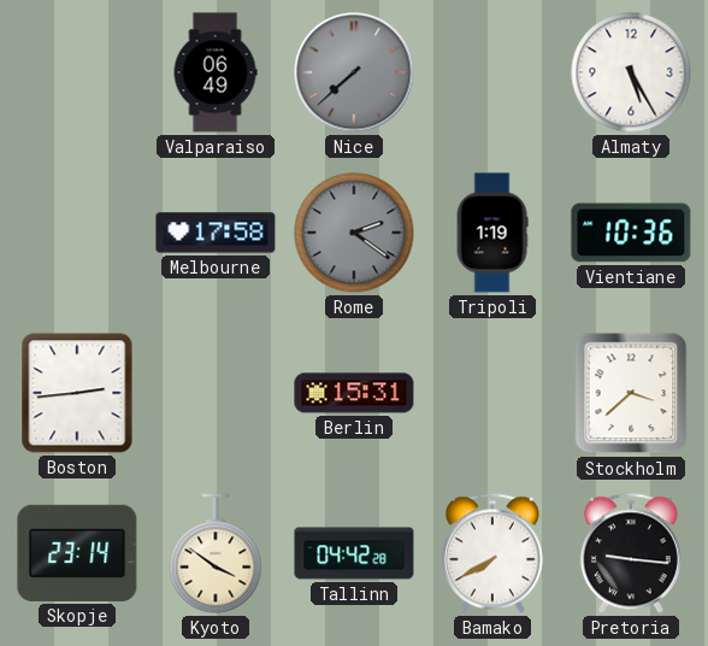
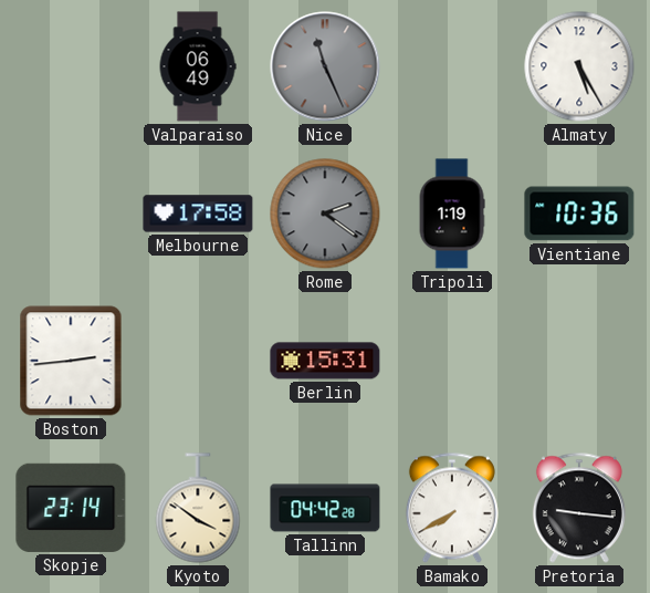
Nice: 7:38 -> 11:26
Stockholm: 3:38 -> none
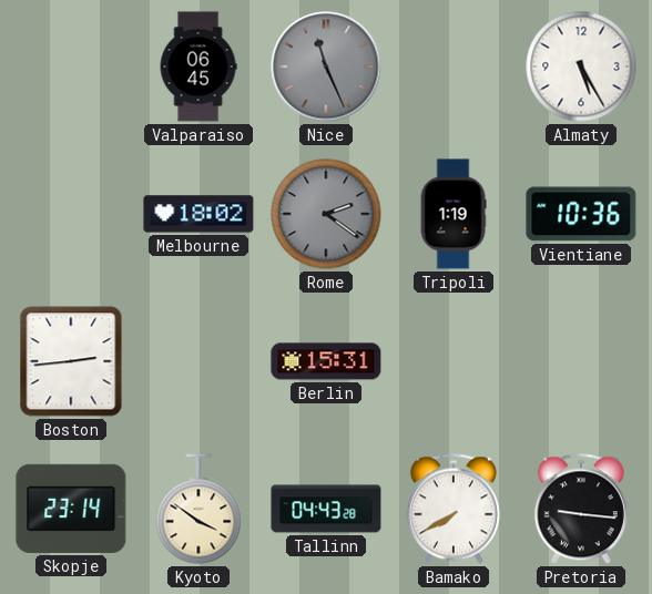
Valparaiso: 06:49 -> 06:45
Melbourne: 17:58 -> 18:02
Tallinn: 04:42 -> 04:43
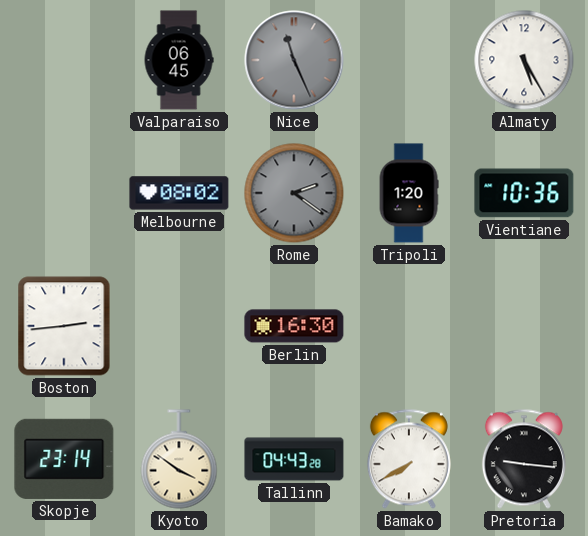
Melbourne: 18:02 -> 08:02
Tripoli: 1:19 -> 1:20
Berlin: 15:31 -> 16:30
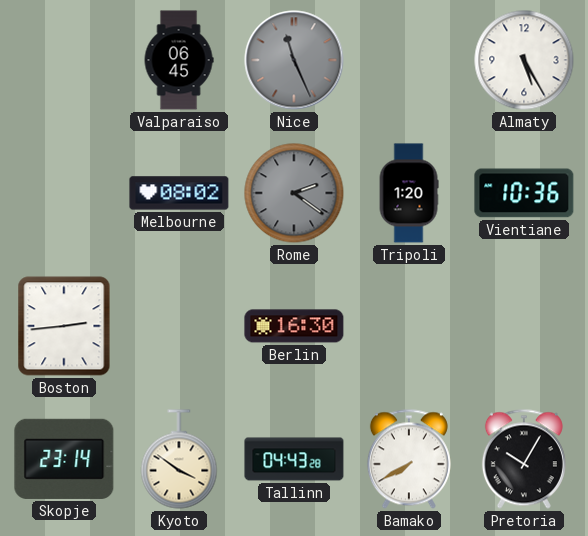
Pretoria: 9:16 -> 10:05
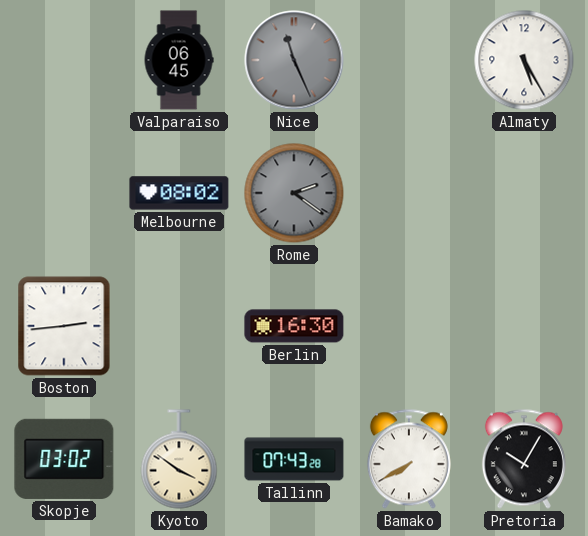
Tripoli: 1:20 -> none
Vientiane: 10:36 -> none
Skopje: 23:14 -> 03:02
Tallinn: 04:43 -> 07:43
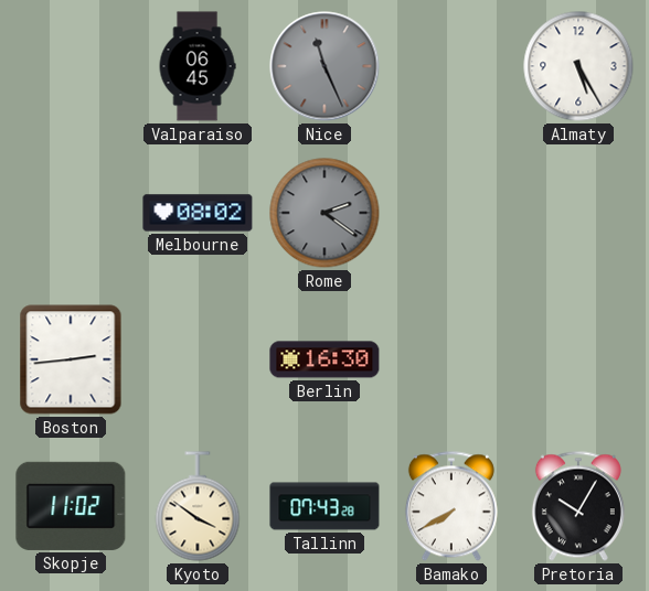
Skopje: 03:02 -> 11:02
